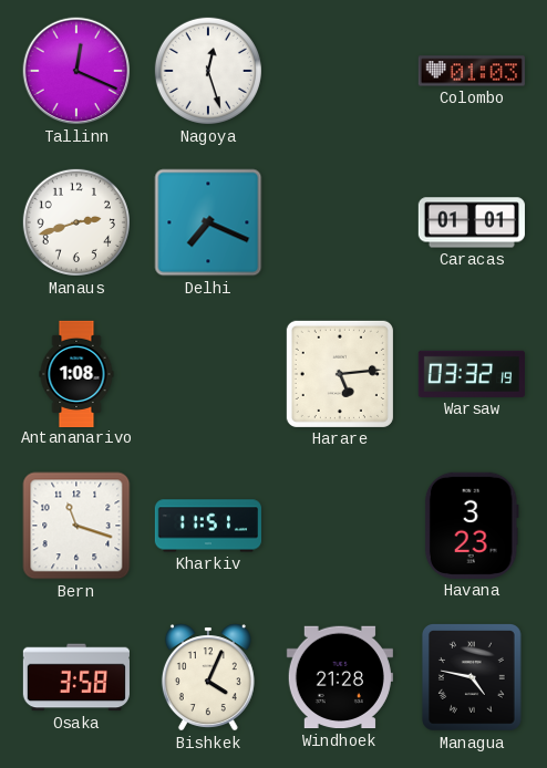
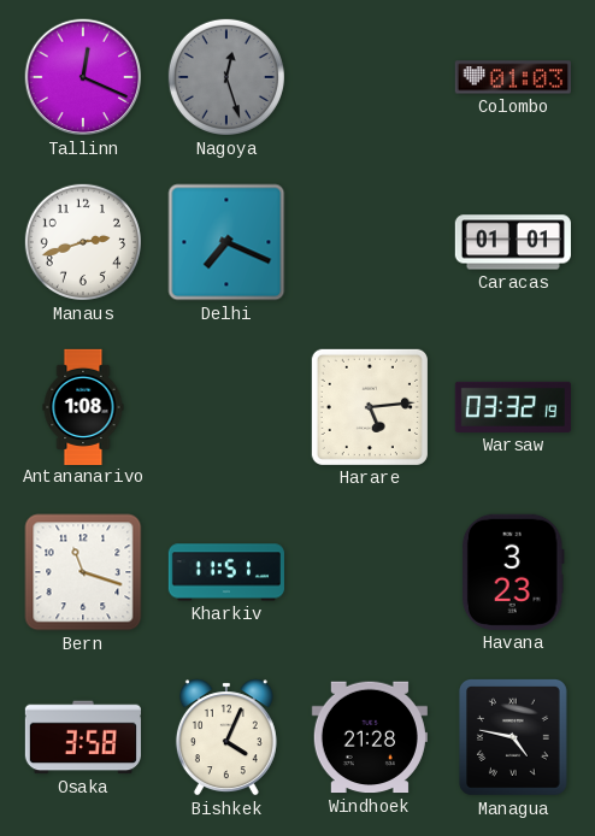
Nagoya dial: white -> grey
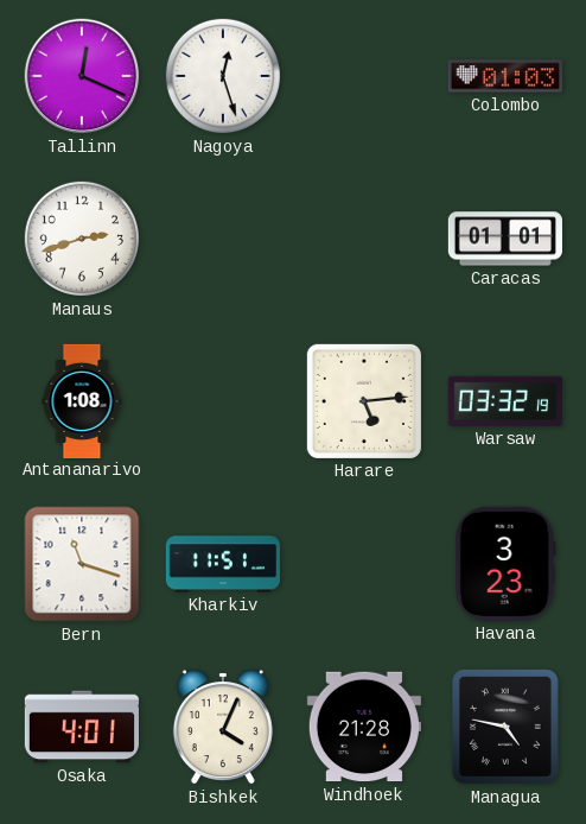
Nagoya dial: grey -> white
Delhi: 7:19 -> none
Osaka: 3:58 -> 4:01
